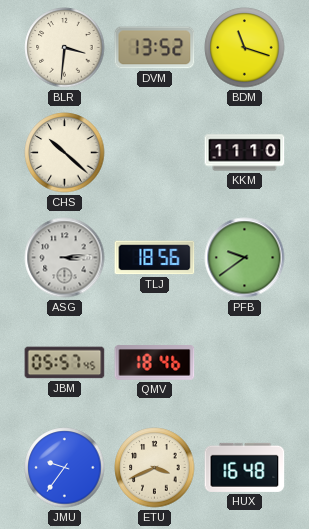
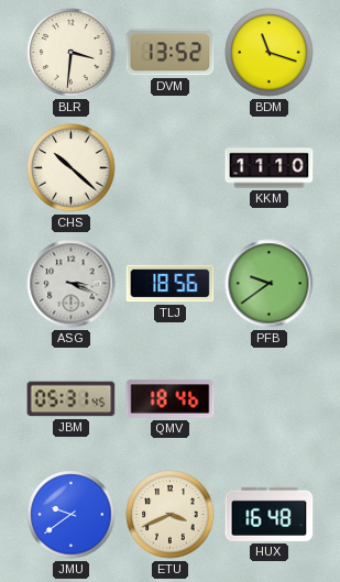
ASG: 3:14 -> 3:19
JBM: 05:57 -> 05:31
JMU: 9:36 -> 9:39
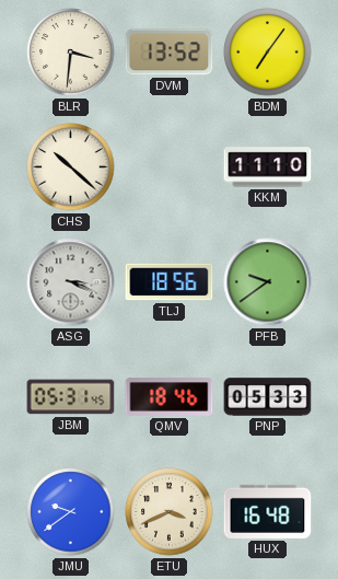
BDM: 11:18 -> 7:06
PNP: none -> 05:33
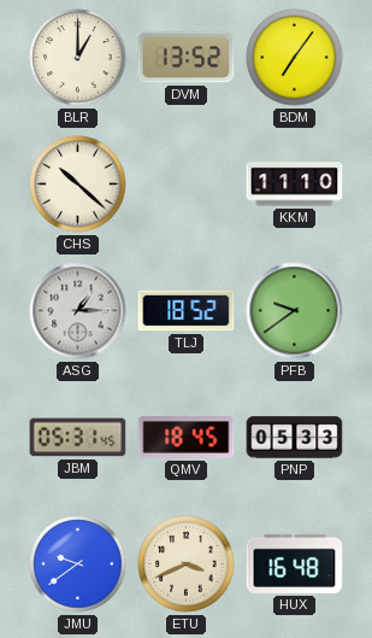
BLR: 3:31 -> 1:00
ASG: 3:19 -> 1:15
TLJ: 18:56 -> 18:52
QMV: 18:46 -> 18:45
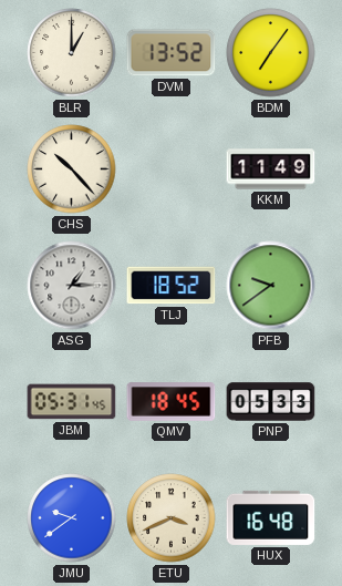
CHS: 10:22 -> 10:23
KKM: 11:10 -> 11:49
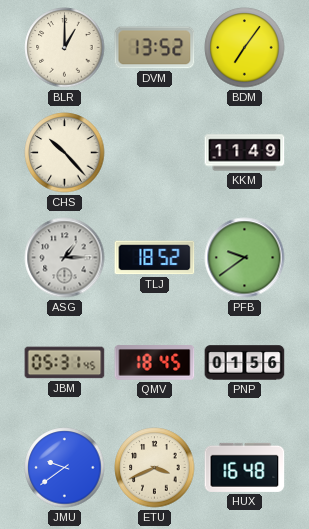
PNP: 05:33 -> 01:56
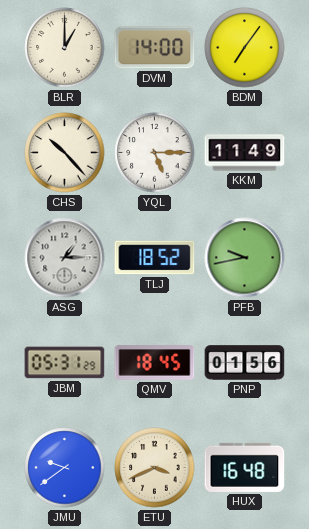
DVM: 13:52 -> 14:00
YQL: none -> 5:15
PFB: 9:39 -> 9:43
JBM: 05:31:45 -> 05:31:29
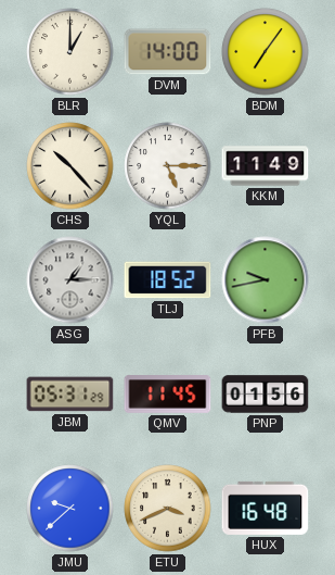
QMV: 18:45 -> 11:45
JMU: 9:39 -> 9:38
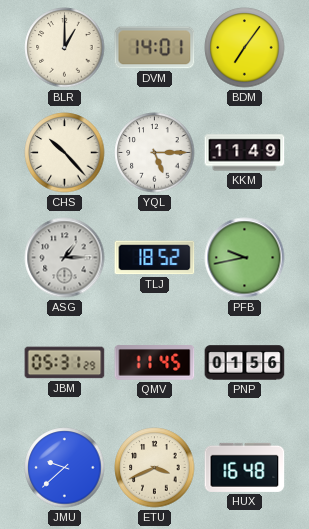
DVM: 14:00 -> 14:01
